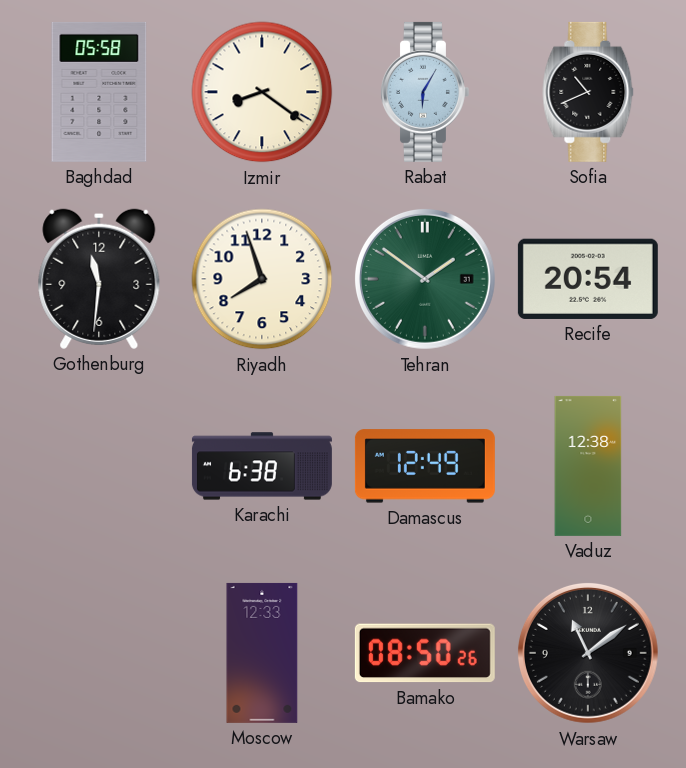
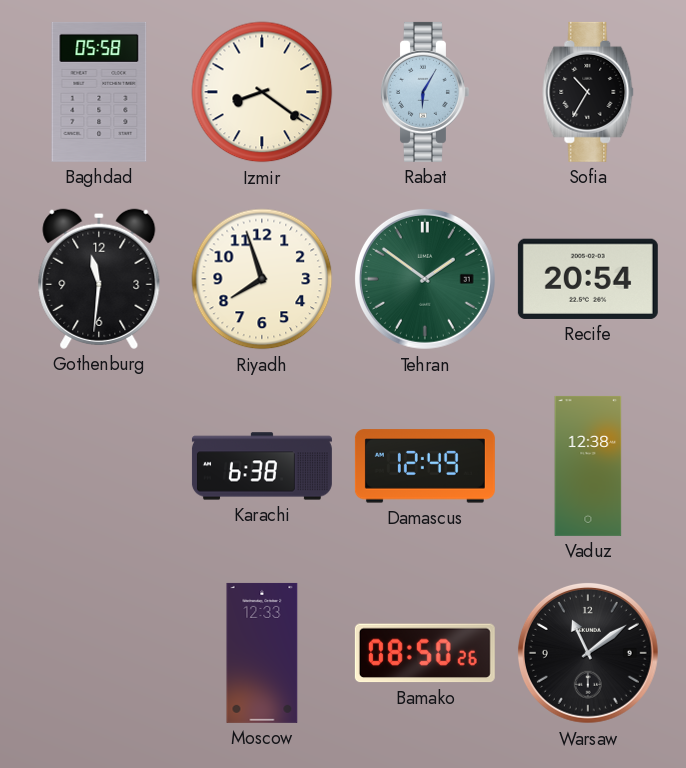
Sofia: 10:41 -> 10:35
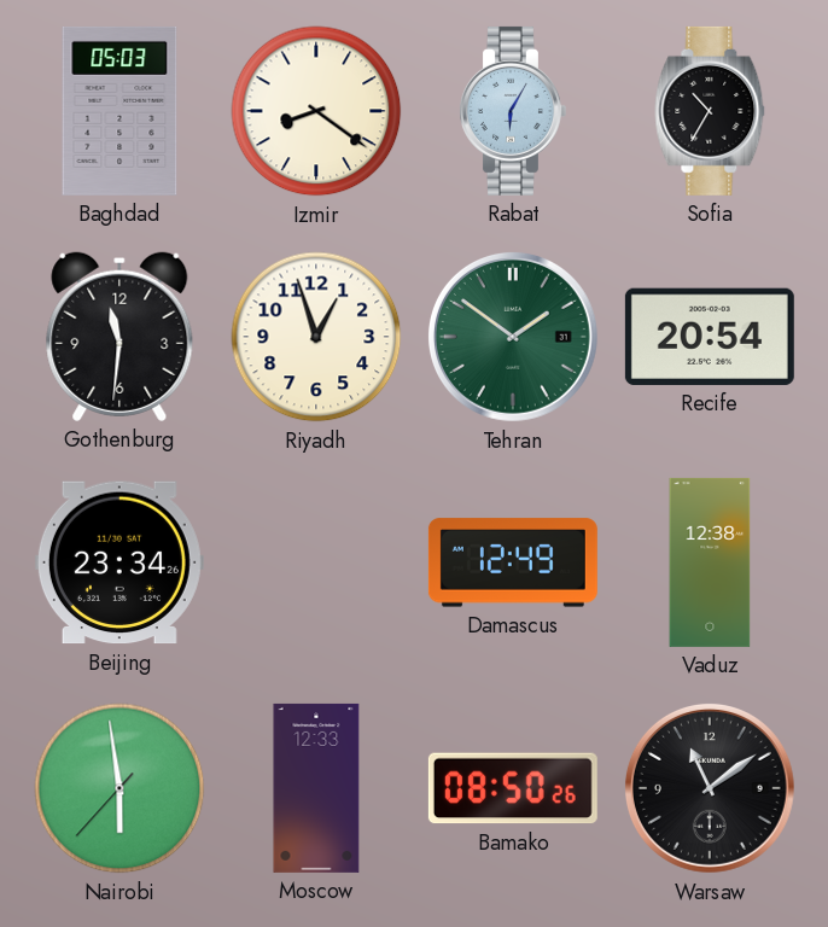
Baghdad: 05:58 -> 05:03
Riyadh: 7:57 -> 12:57
Beijing: none -> 23:34
Karachi: 6:38 -> none
Nairobi: none -> 5:58
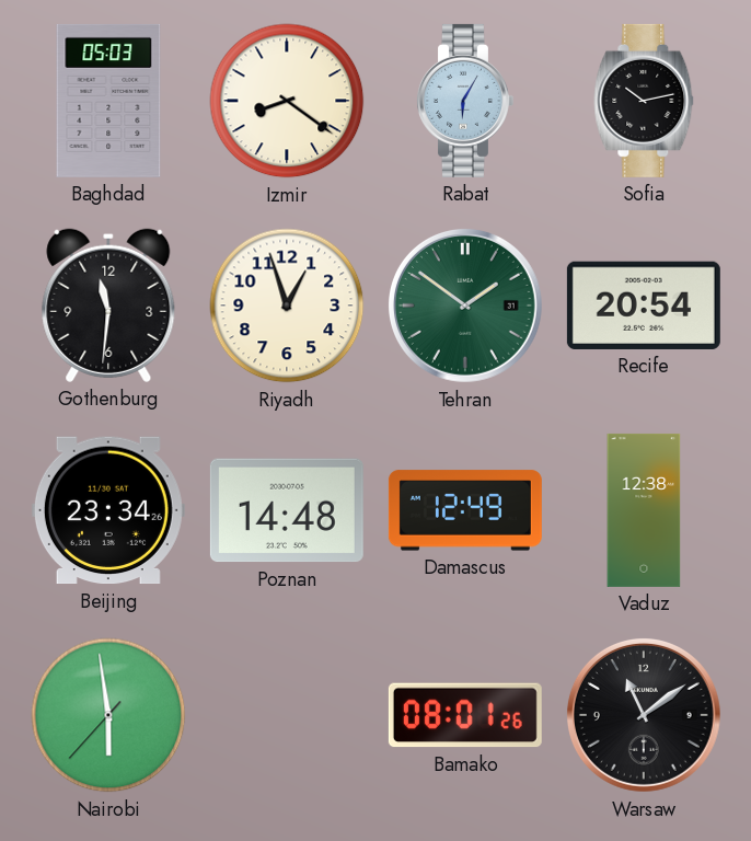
Sofia: 10:35 -> 10:13
Poznan: none -> 14:48
Moscow: 12:33 -> none
Bamako: 08:50 -> 08:01
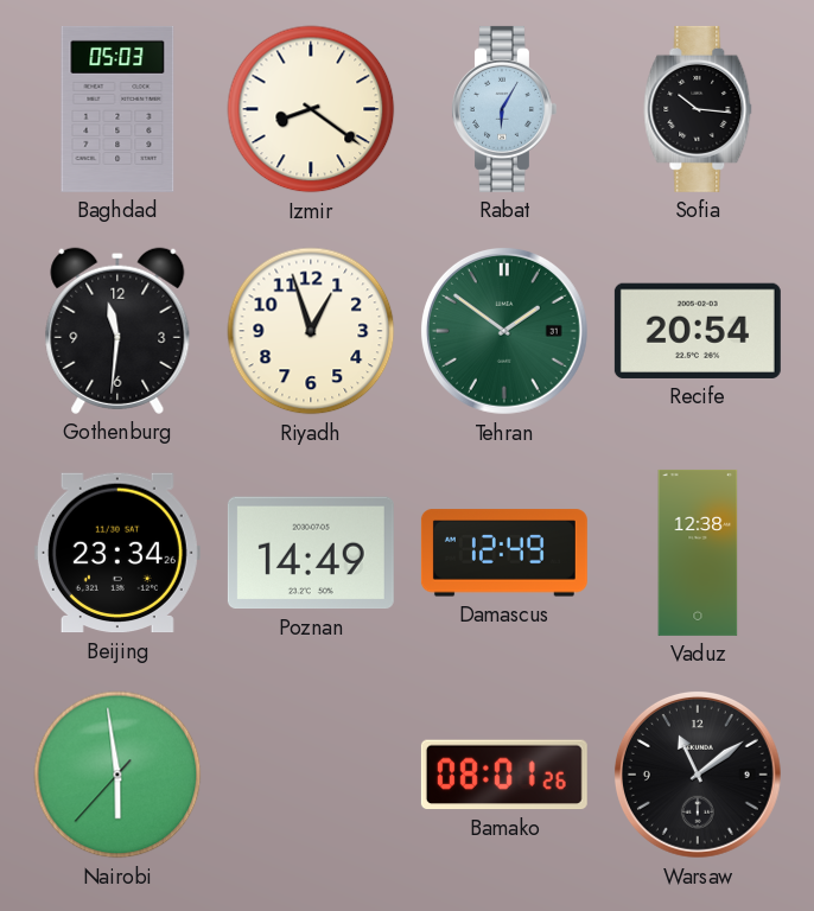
Sofia: 10:13 -> 10:16
Poznan: 14:48 -> 14:49
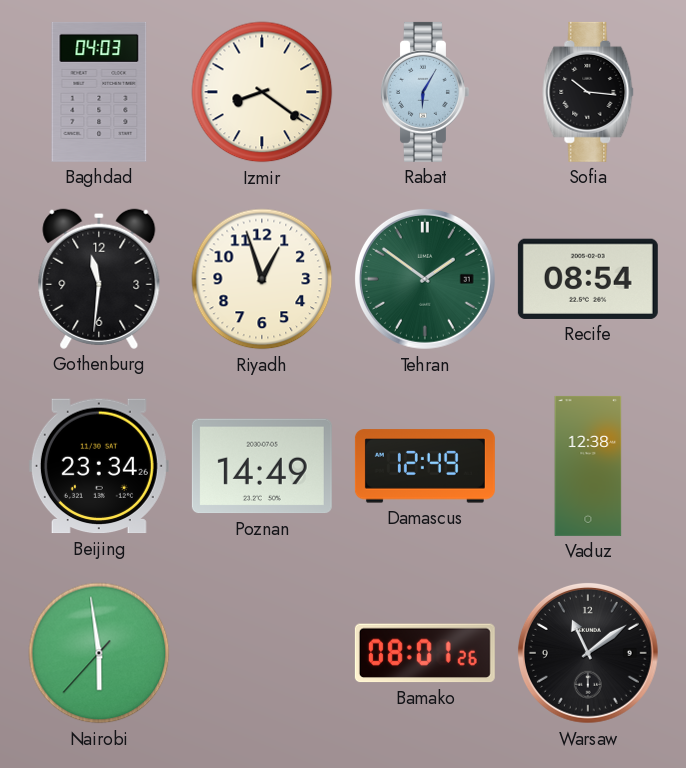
Baghdad: 05:03 -> 04:03
Recife: 20:54 -> 08:54
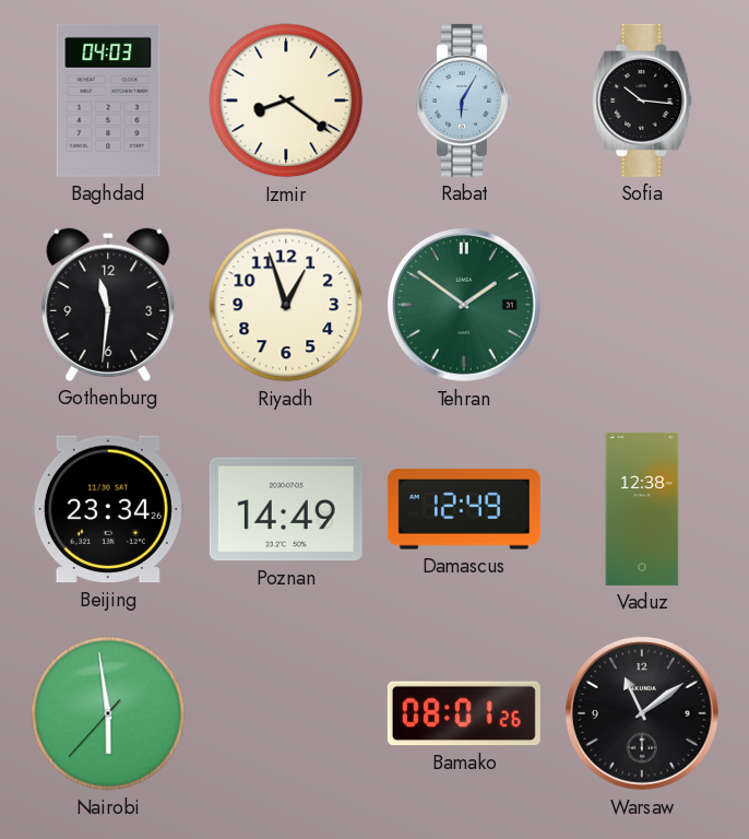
Recife: 08:54 -> none
